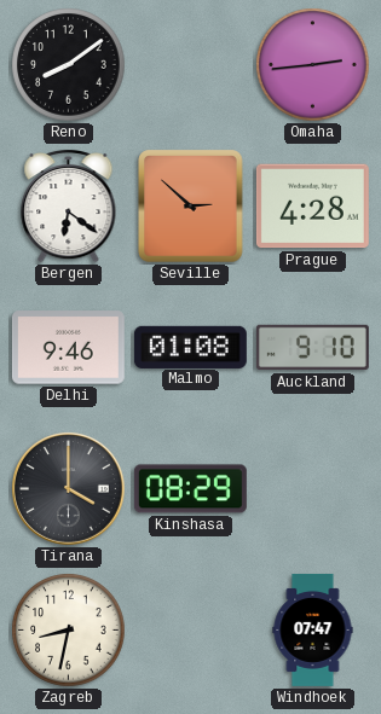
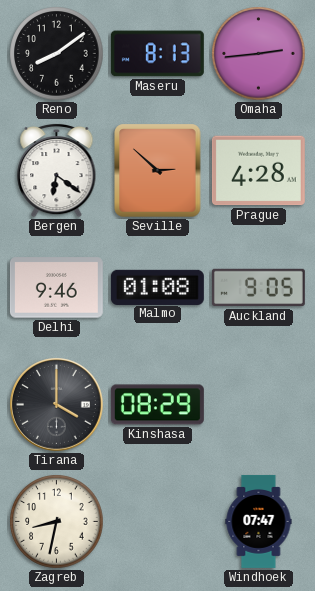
Maseru: none -> 8:13
Auckland: 9:10 -> 9:05
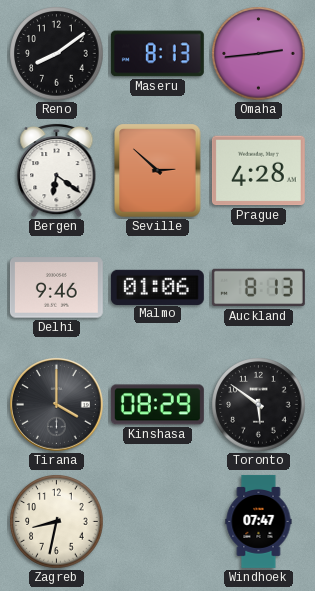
Malmo: 01:08 -> 01:06
Auckland: 9:05 -> 8:13
Toronto: none -> 5:51
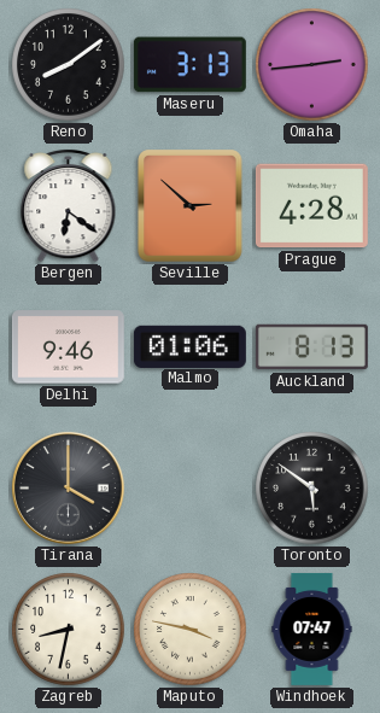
Maseru: 8:13 -> 3:13
Kinshasa: 08:29 -> none
Maputo: none -> 3:47
